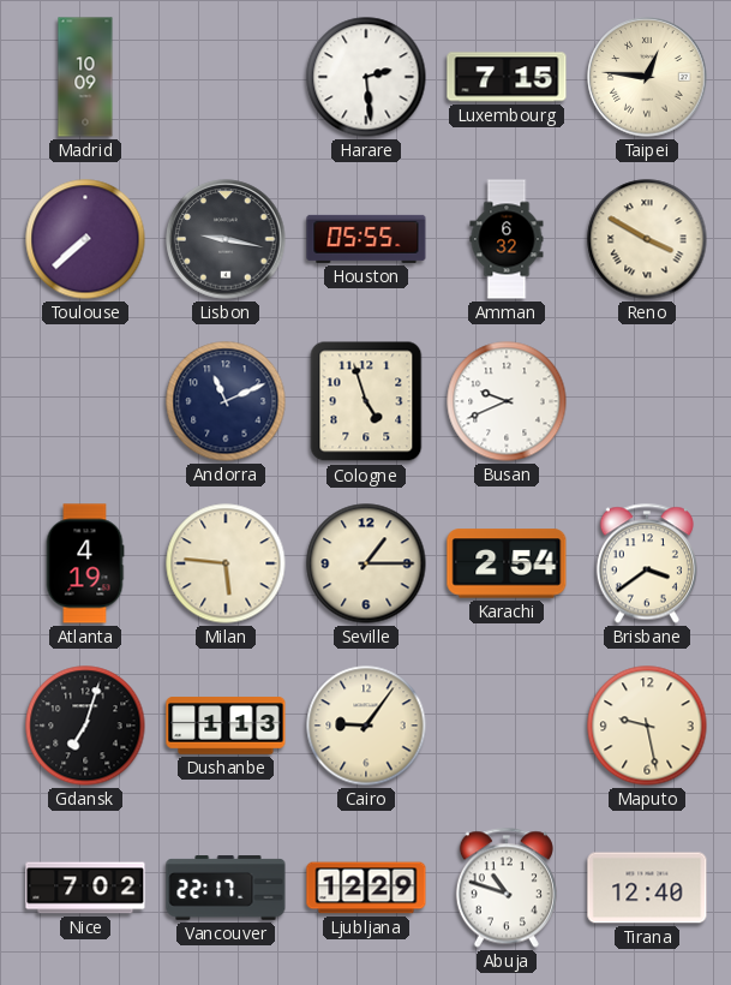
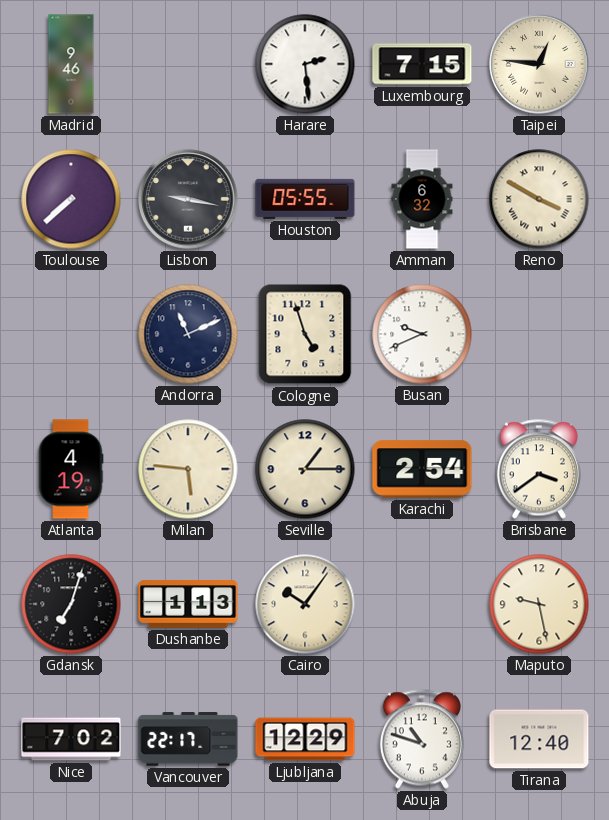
Madrid: 10:09 -> 9:46
Cairo: 9:06 -> 10:06
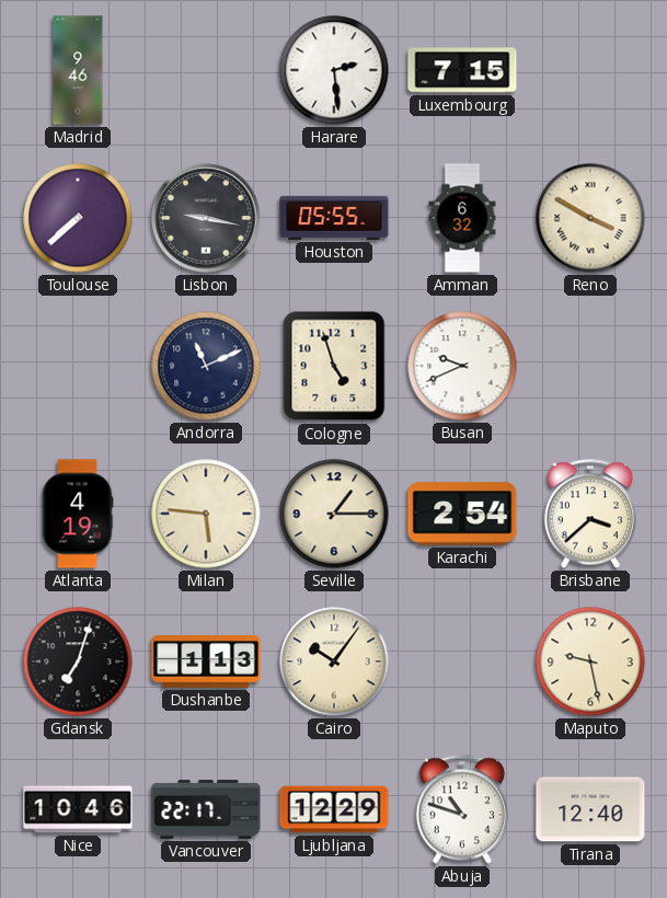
Taipei: 12:46 -> none
Brisbane: 3:39 -> 3:38
Nice: 7:02 -> 10:46
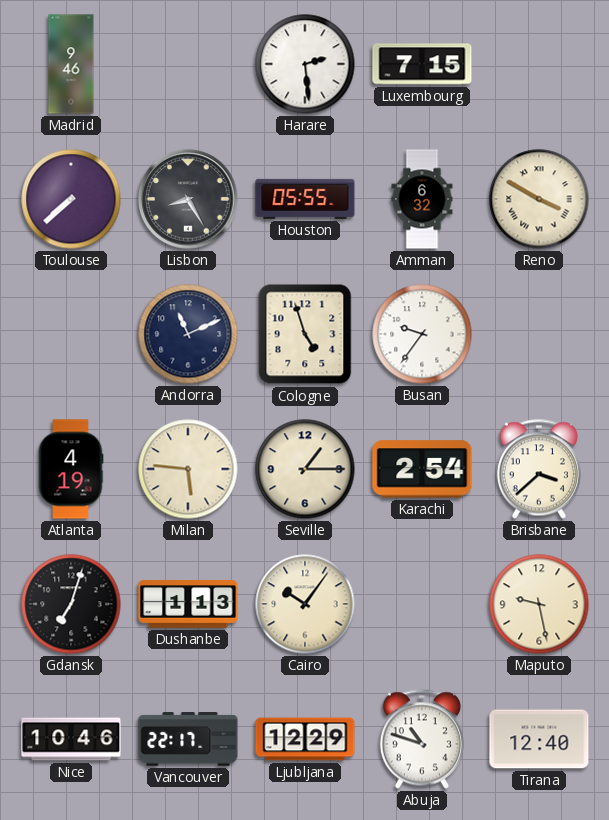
Lisbon: 9:17 -> 8:25
Busan: 9:41 -> 9:36
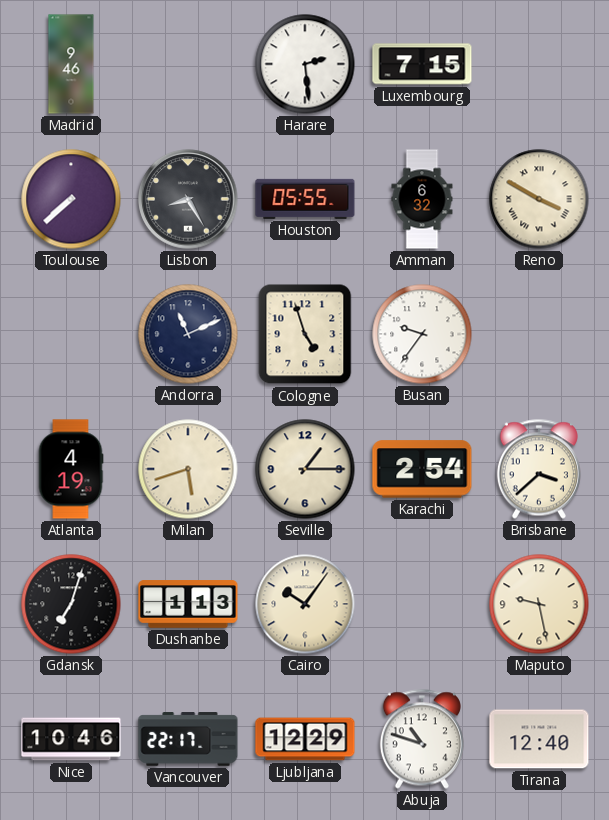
Milan: 5:46 -> 5:42
